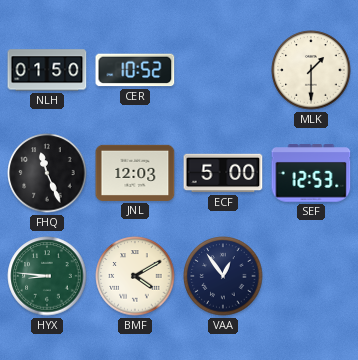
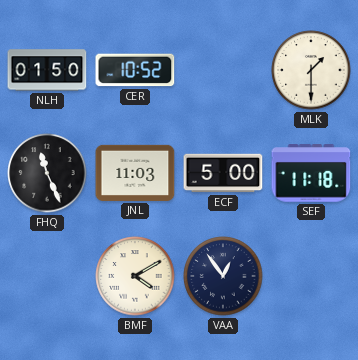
JNL: 12:03 -> 11:03
SEF: 12:53 -> 11:18
HYX: 8:46 -> none
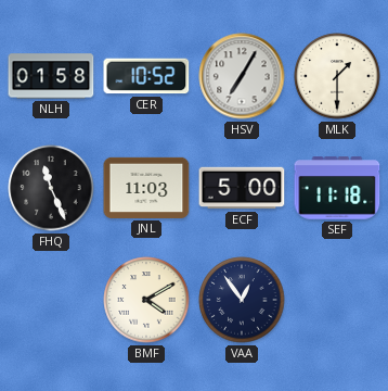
NLH: 01:50 -> 01:58
HSV: none -> 7:05
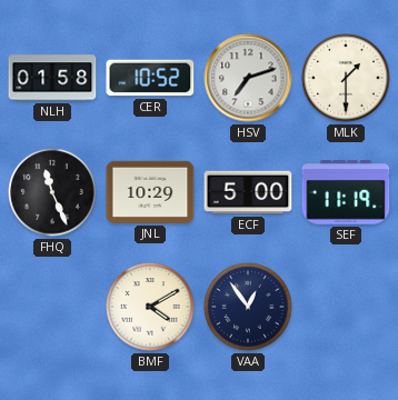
HSV: 7:05 -> 7:12
JNL: 11:03 -> 10:29
SEF: 11:18 -> 11:19
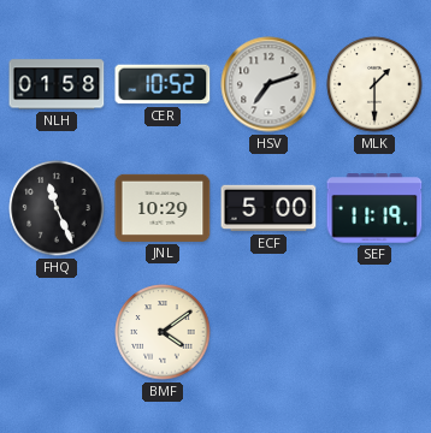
BMF: 4:10 -> 4:09
VAA: 12:54 -> none
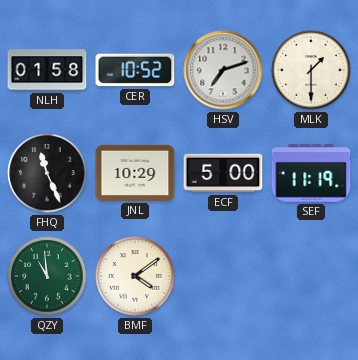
QZY: none -> 10:59
